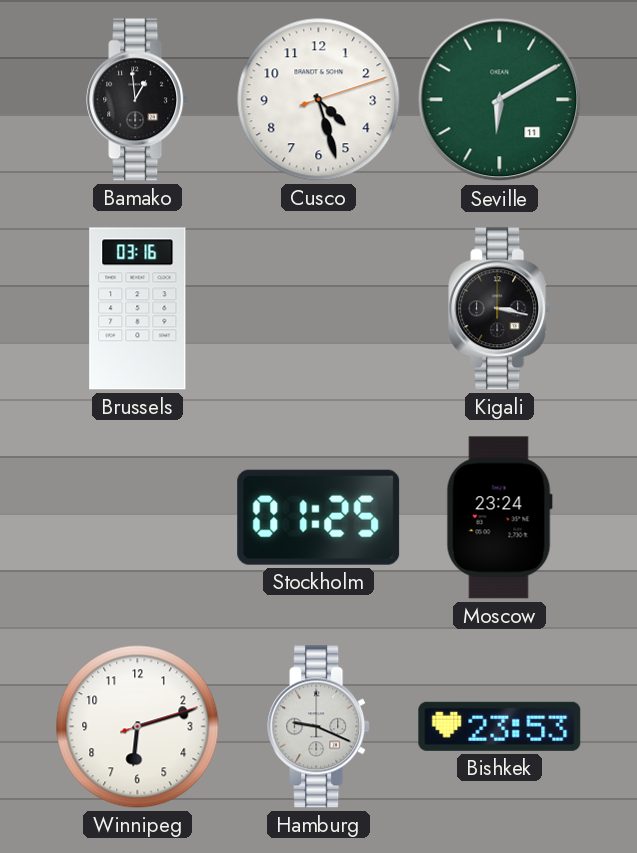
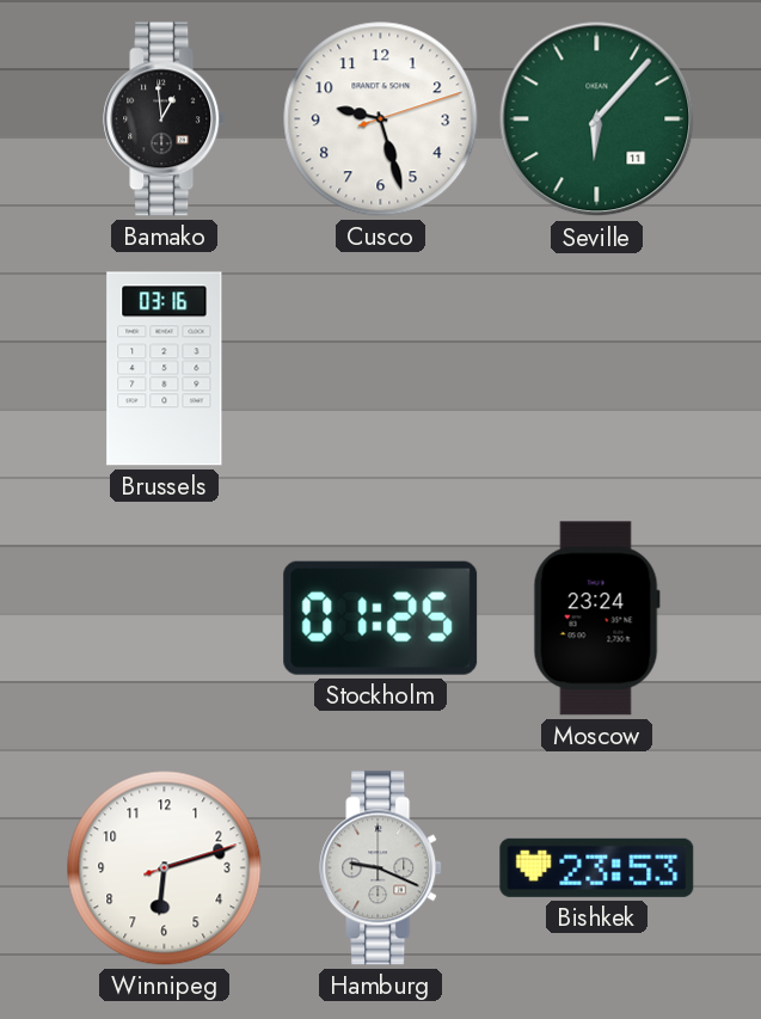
Cusco: 4:27 -> 9:27
Seville: 6:10 -> 6:07
Kigali: 3:17 -> none
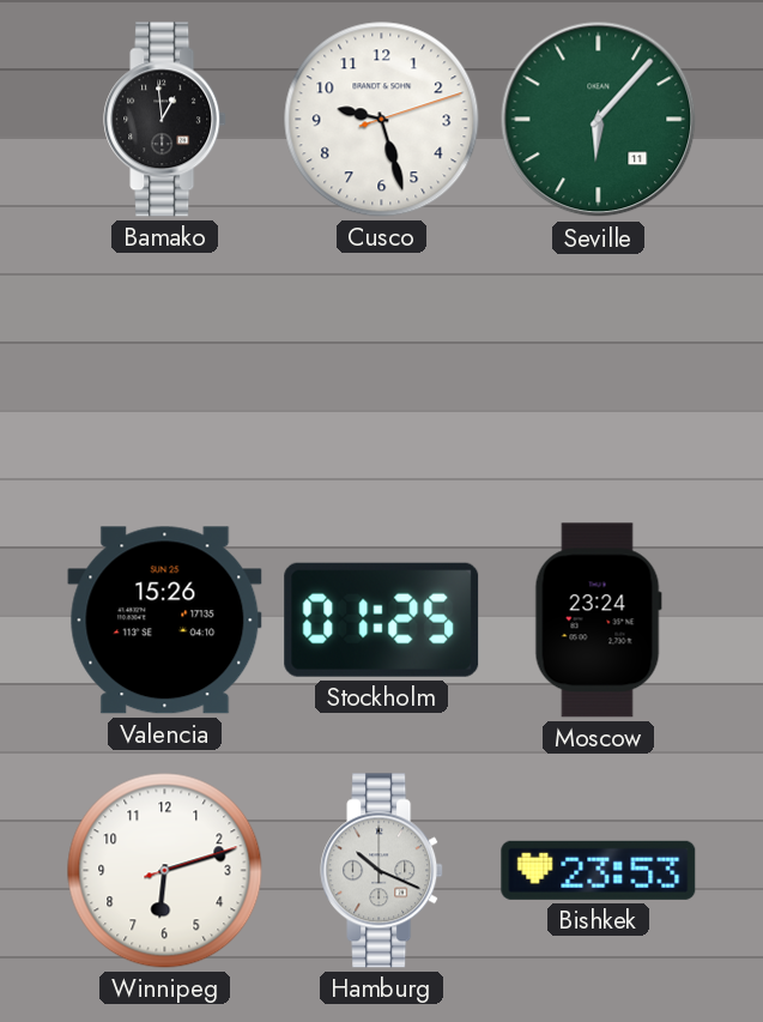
Brussels: 03:16 -> none
Valencia: none -> 15:26
Hamburg: 9:19 -> 10:19
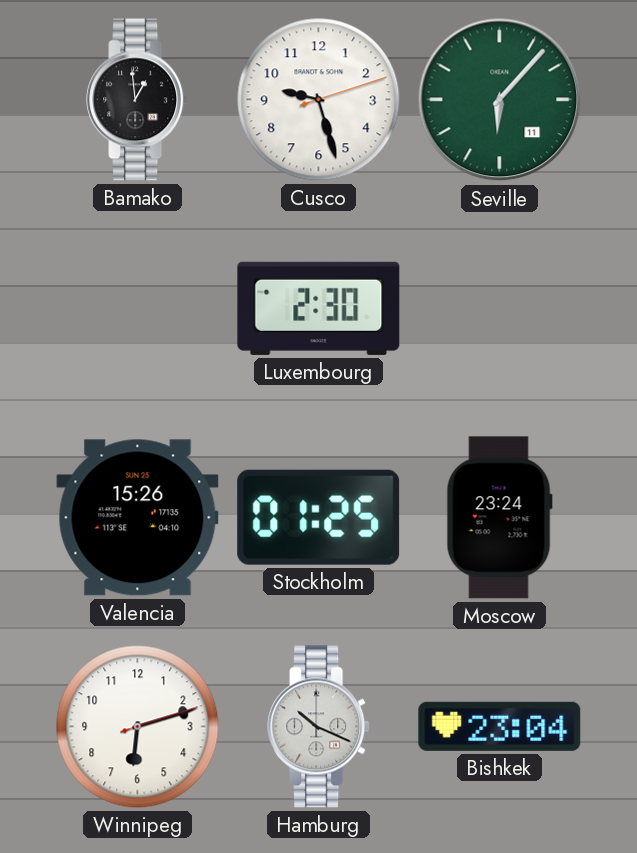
Luxembourg: none -> 2:30
Bishkek: 23:53 -> 23:04
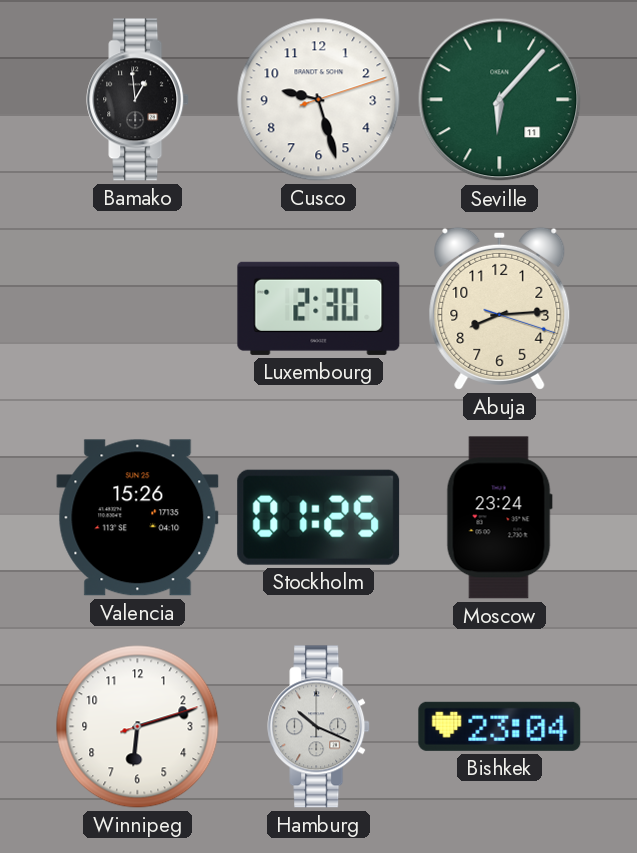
Abuja: none -> 8:14
